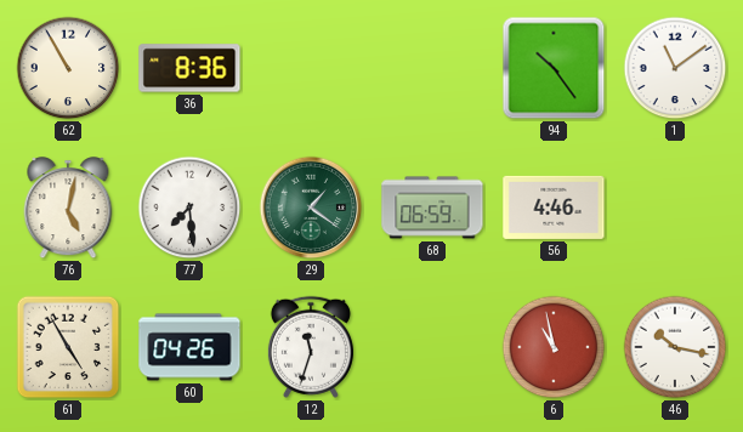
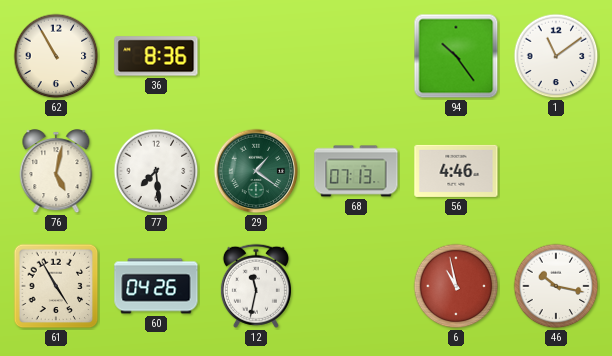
68: 06:59 -> 07:13
12: 11:33 -> 11:32
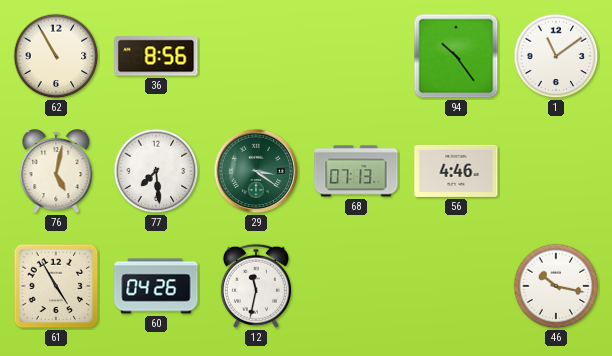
36: 8:36 -> 8:56
29: 1:21 -> 3:21
6: 10:58 -> none
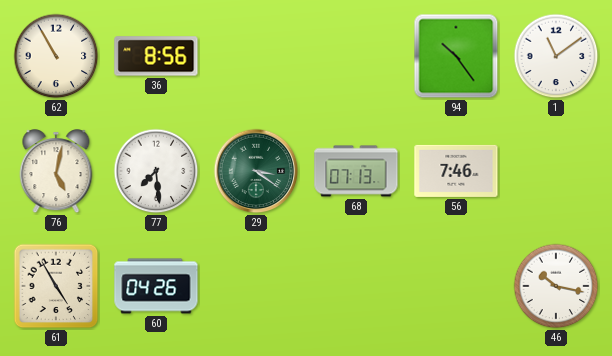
56: 4:46 -> 7:46
12: 11:32 -> none
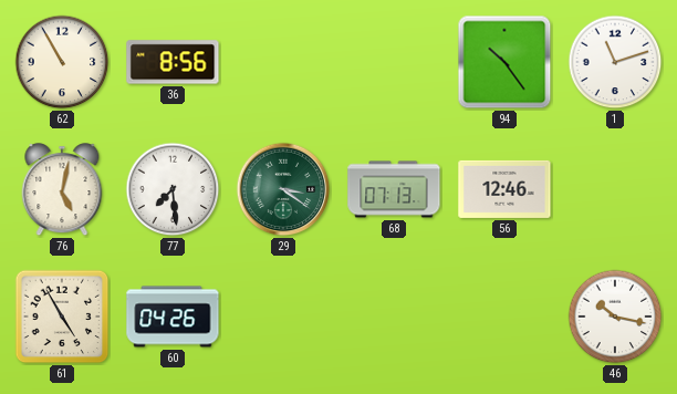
1: 11:09 -> 11:12
56: 7:46 -> 12:46
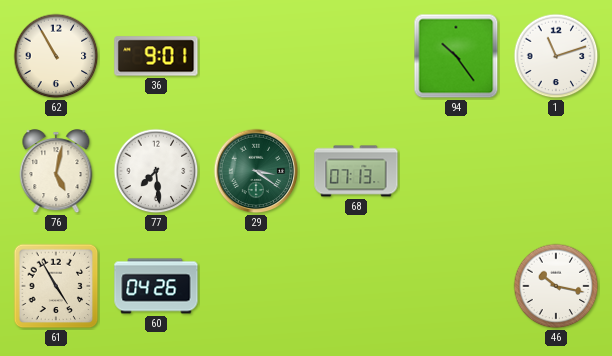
36: 8:56 -> 9:01
56: 12:46 -> none
